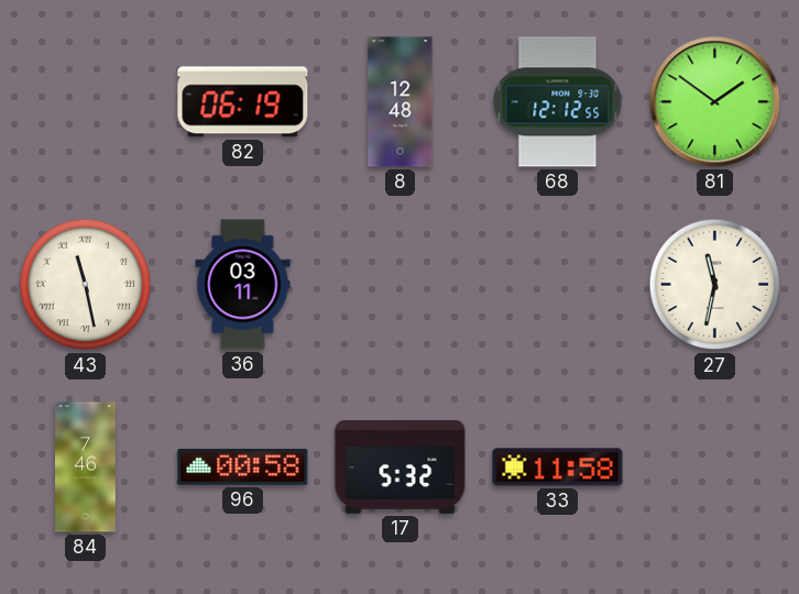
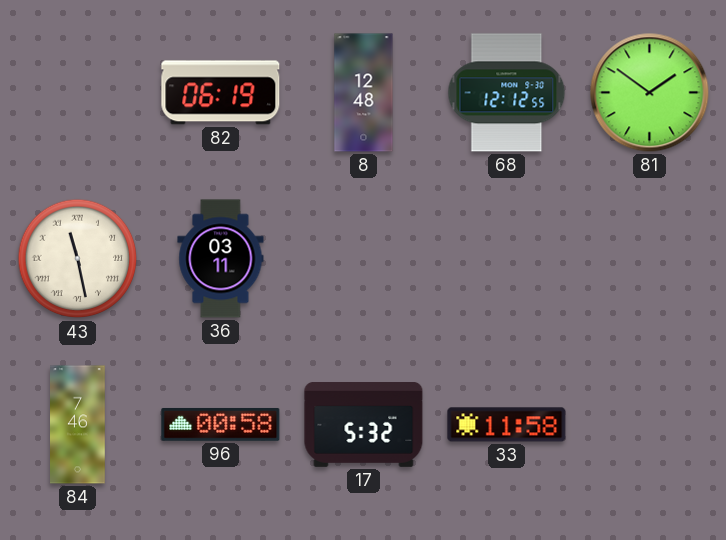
27: 11:32 -> none
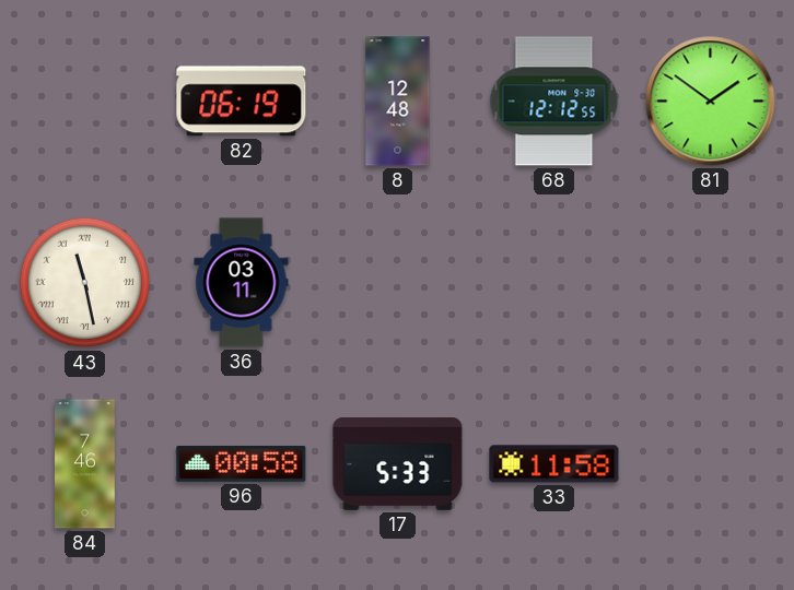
17: 5:32 -> 5:33
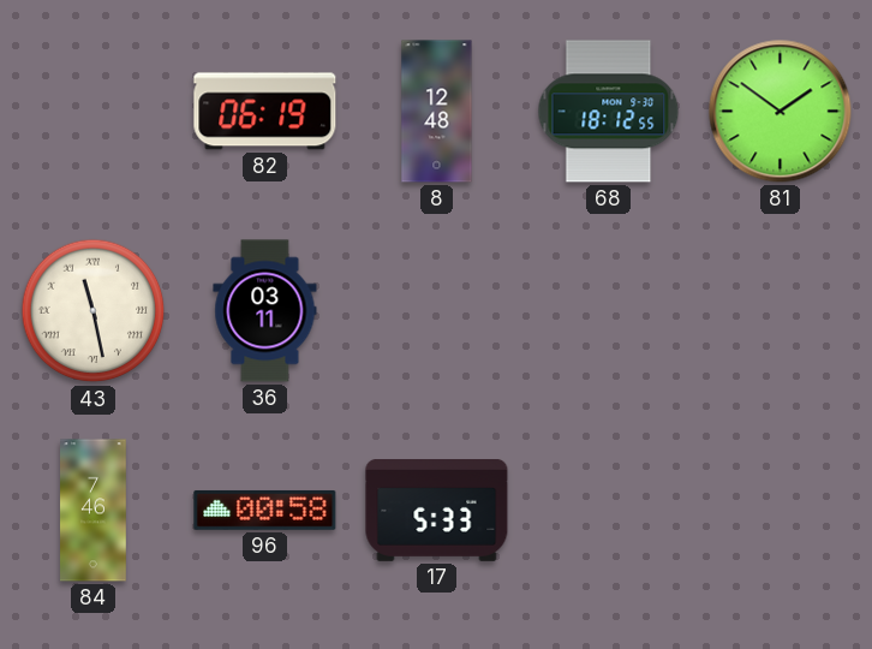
68: 12:12 -> 18:12
33: 11:58 -> none
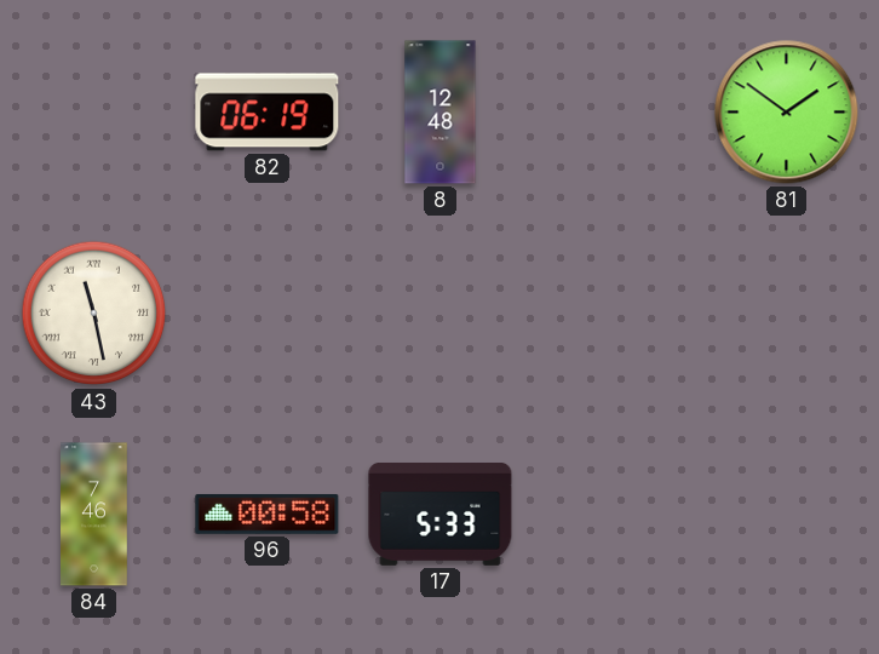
68: 18:12 -> none
36: 03:11 -> none
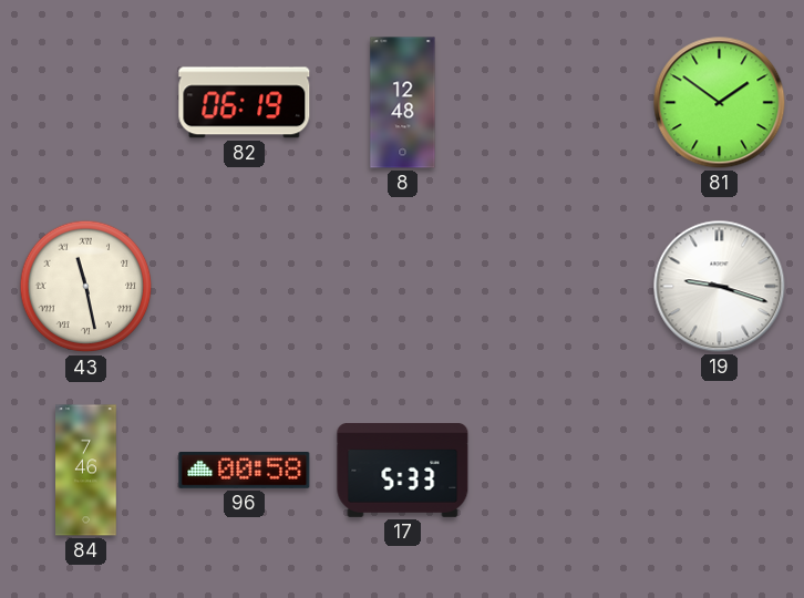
19: none -> 9:18
